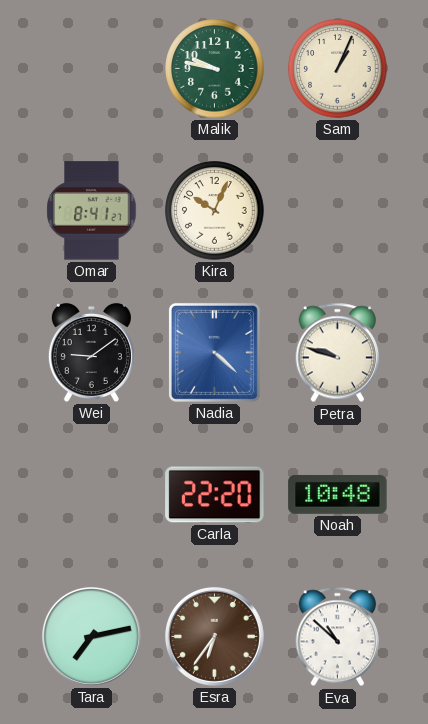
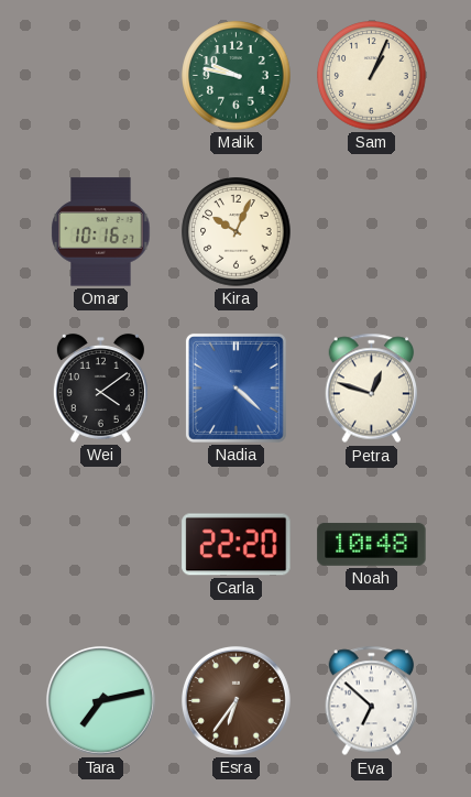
Omar: 8:41 -> 10:16
Wei: 9:09 -> 4:09
Petra: 9:48 -> 12:48
Eva: 10:52 -> 6:52
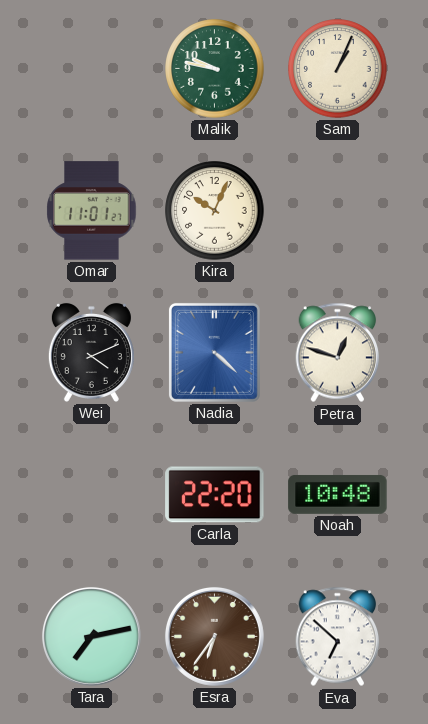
Omar: 10:16 -> 11:01
Wei: 4:09 -> 4:11
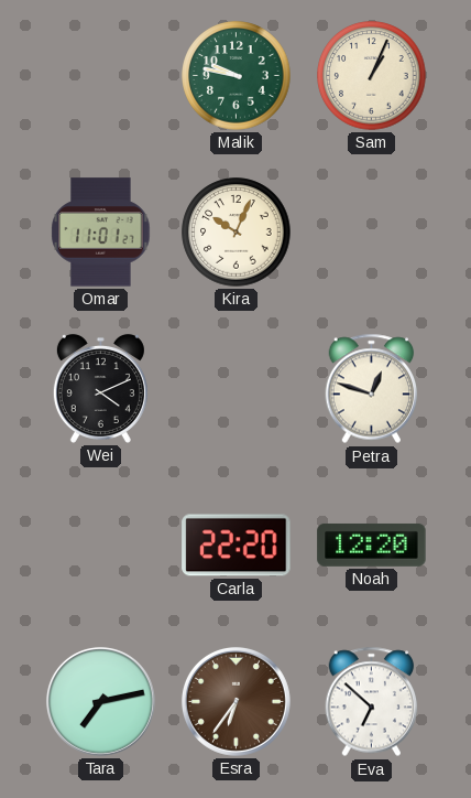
Nadia: 4:22 -> none
Noah: 10:48 -> 12:20
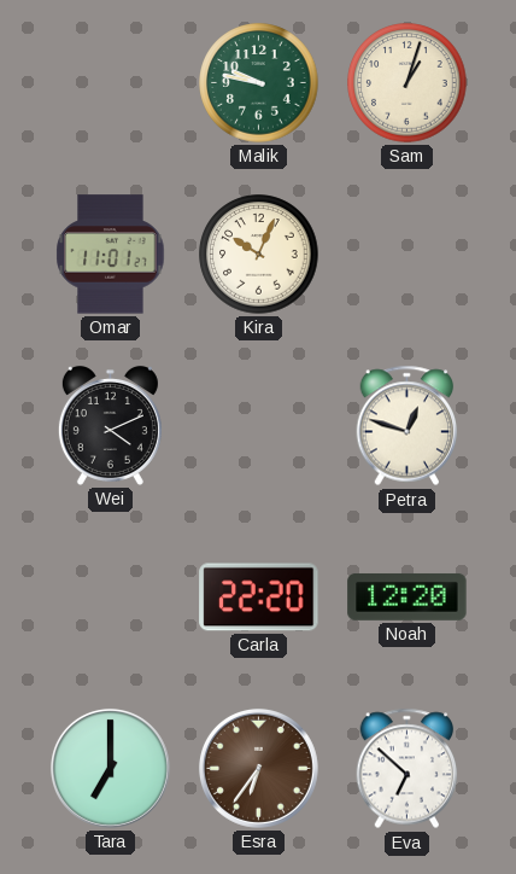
Sam: 1:04 -> 1:03
Tara: 7:13 -> 7:00
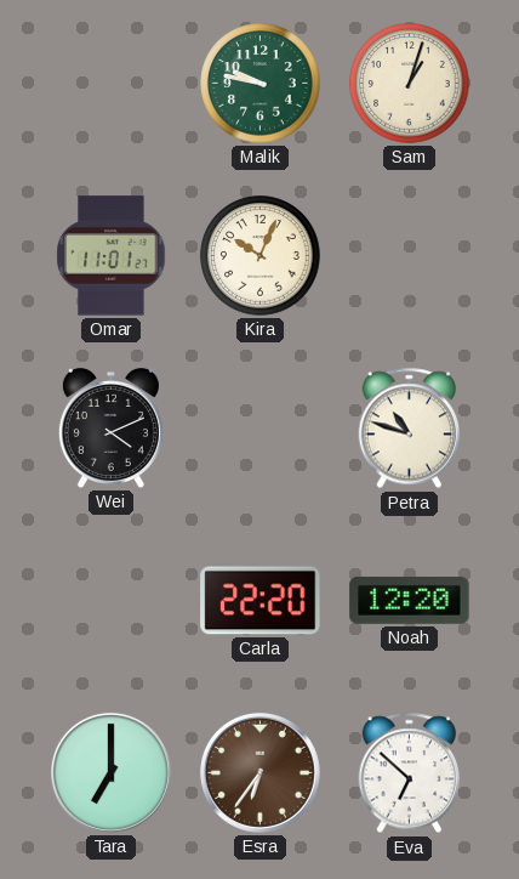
Petra: 12:48 -> 10:48
